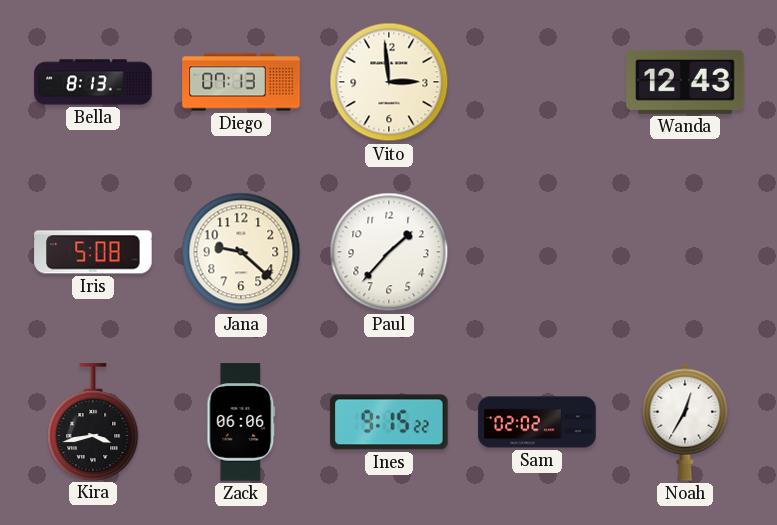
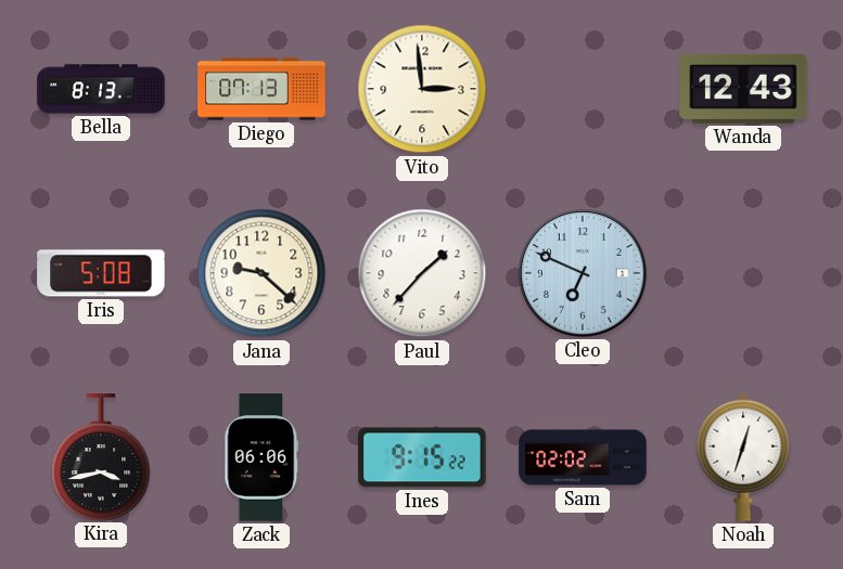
Cleo: none -> 6:49
Noah: 12:35 -> 12:33
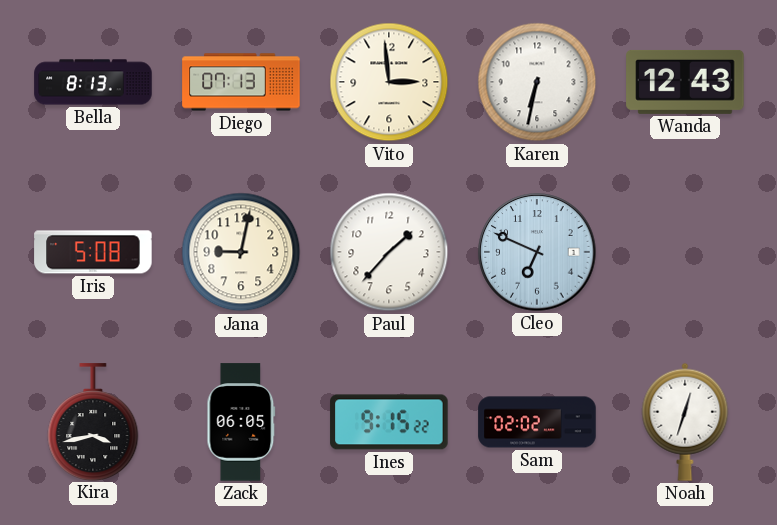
Karen: none -> 6:32
Jana: 9:22 -> 9:02
Zack: 06:06 -> 06:05
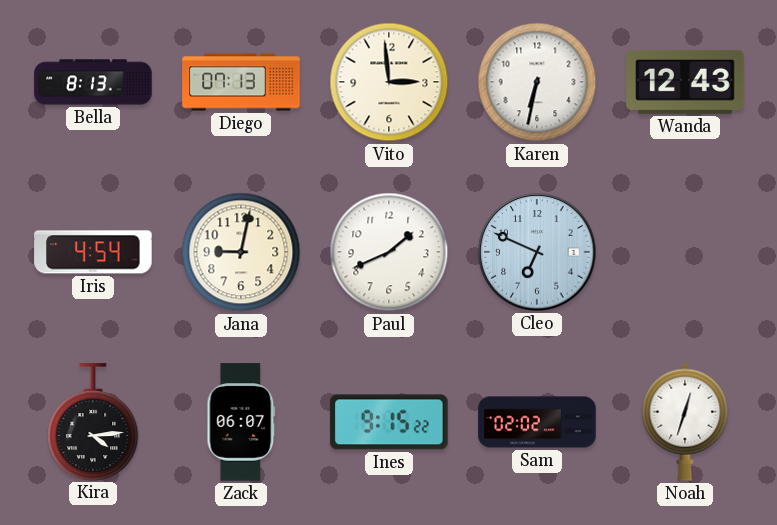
Iris: 5:08 -> 4:54
Paul: 1:37 -> 1:41
Kira: 3:43 -> 4:14
Zack: 06:05 -> 06:07
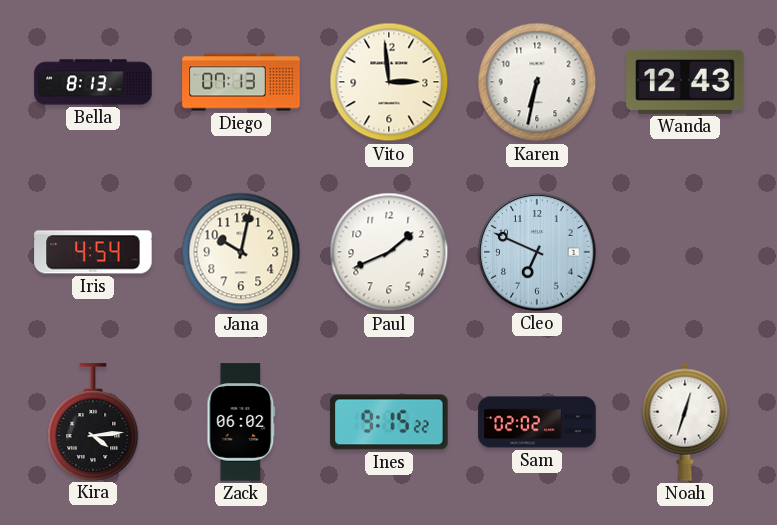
Jana: 9:02 -> 10:02
Zack: 06:07 -> 06:02
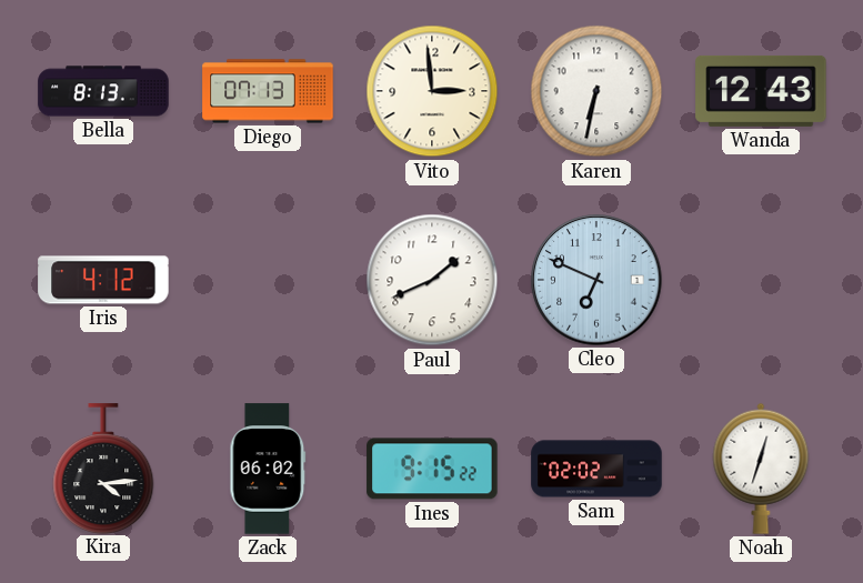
Iris: 4:54 -> 4:12
Jana: 10:02 -> none
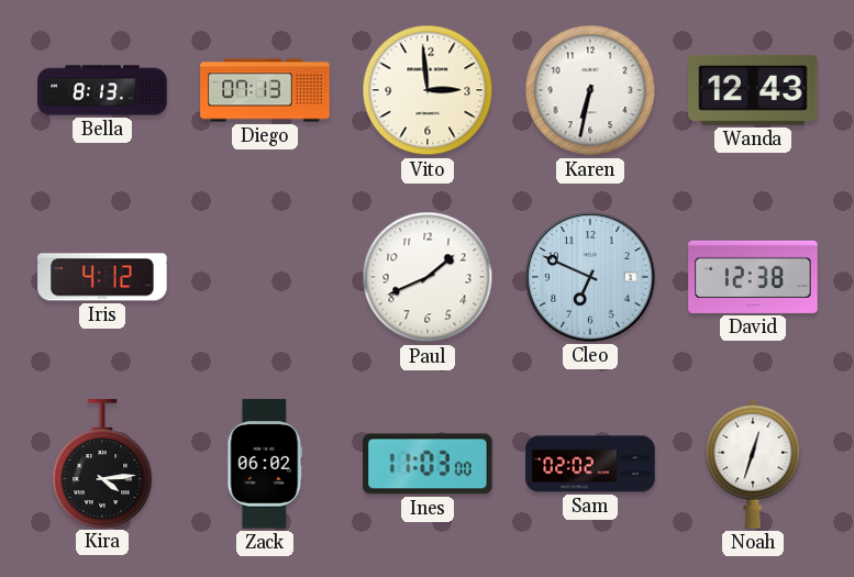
David: none -> 12:38
Ines: 9:15 -> 11:03
